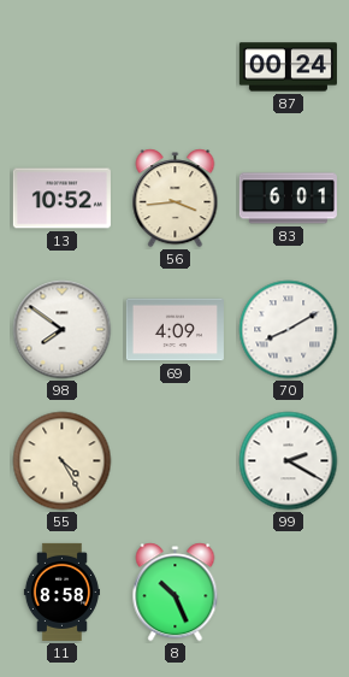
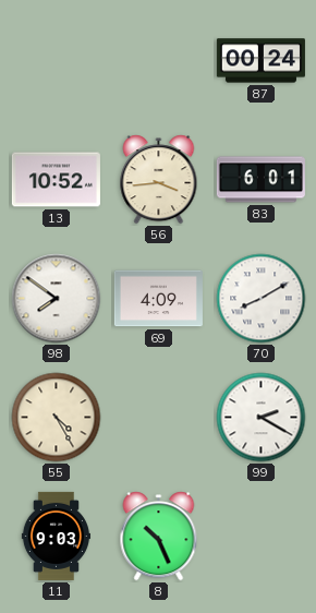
11: 8:58 -> 9:03
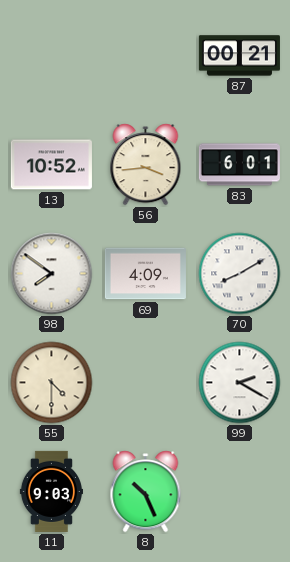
87: 00:24 -> 00:21
55: 4:25 -> 4:30
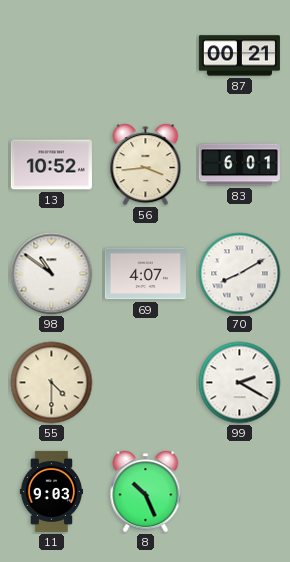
98: 7:51 -> 10:51
69: 4:09 -> 4:07
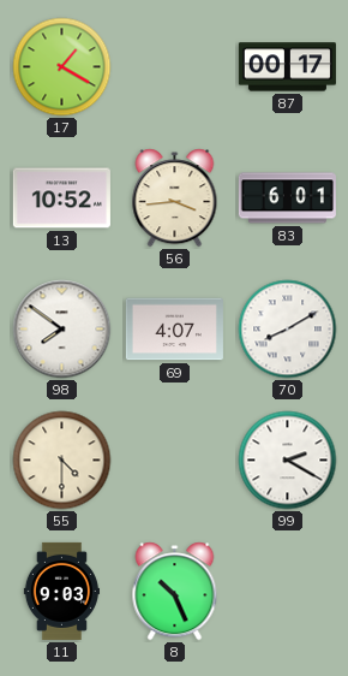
17: none -> 1:20
87: 00:21 -> 00:17
98: 10:51 -> 7:51
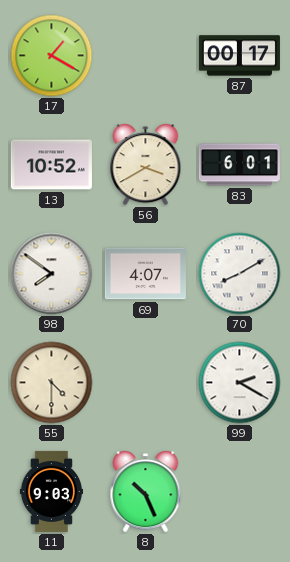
56: 3:44 -> 3:40
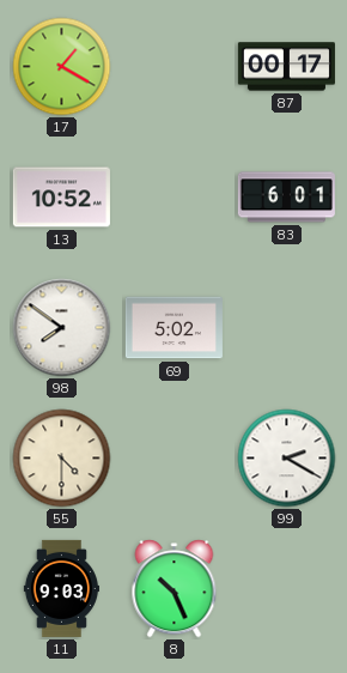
56: 3:40 -> none
69: 4:07 -> 5:02
70: 8:10 -> none
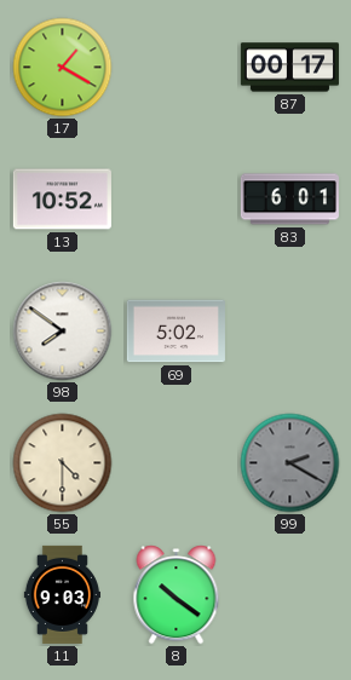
99 dial: white -> grey
8: 10:26 -> 10:21
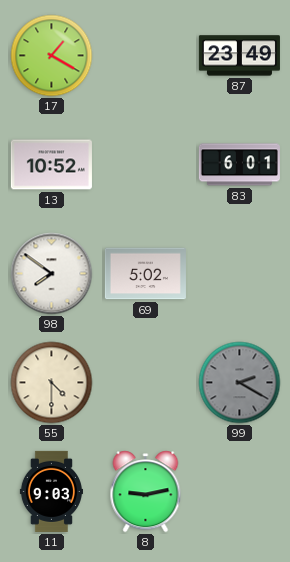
87: 00:17 -> 23:49
8: 10:21 -> 9:13
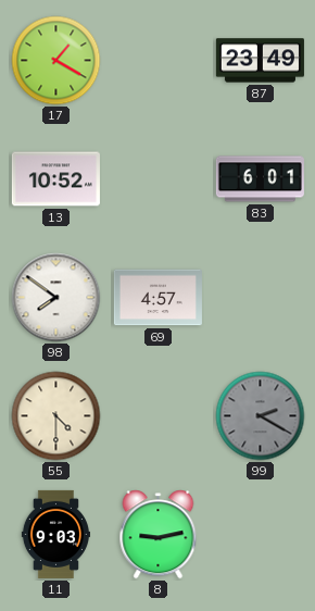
69: 5:02 -> 4:57
